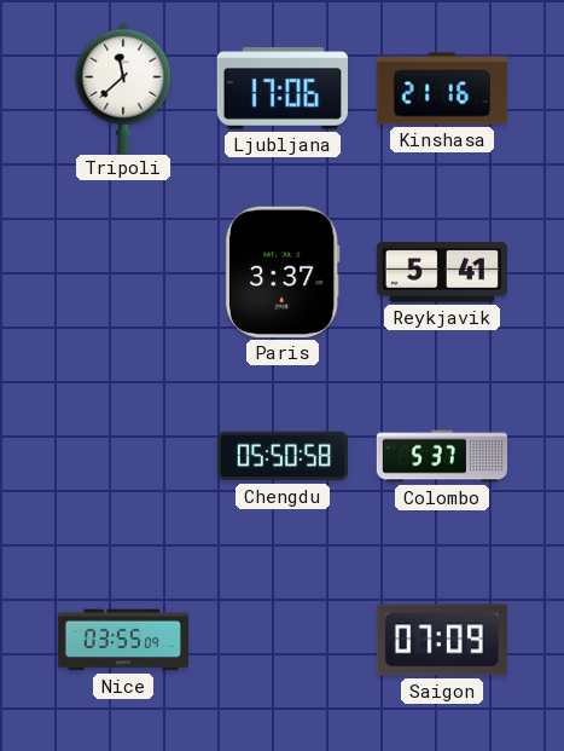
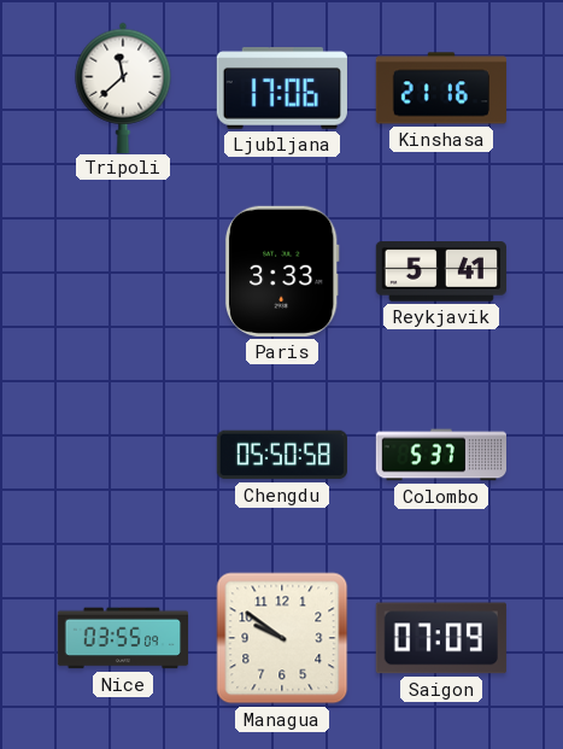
Paris: 3:37 -> 3:33
Managua: none -> 9:51
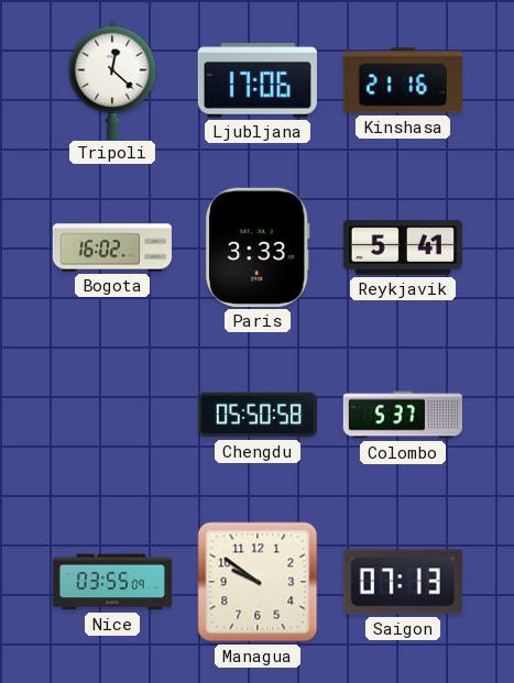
Tripoli: 11:38 -> 12:22
Bogota: none -> 16:02
Saigon: 07:09 -> 07:13
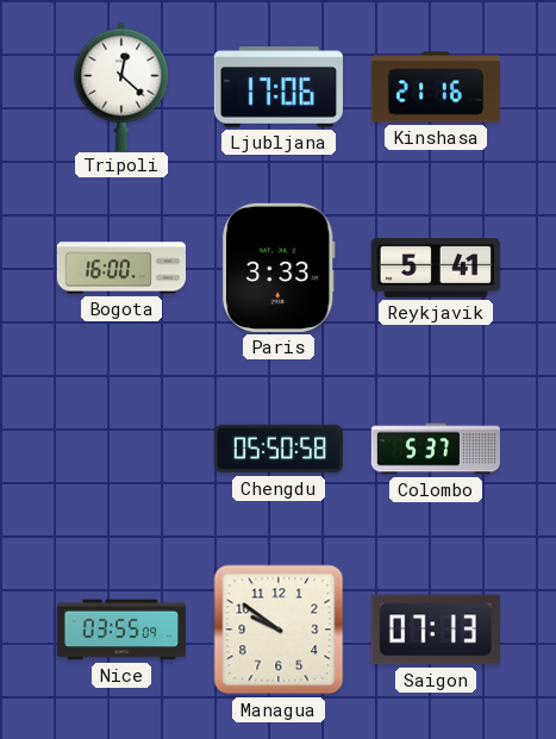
Bogota: 16:02 -> 16:00
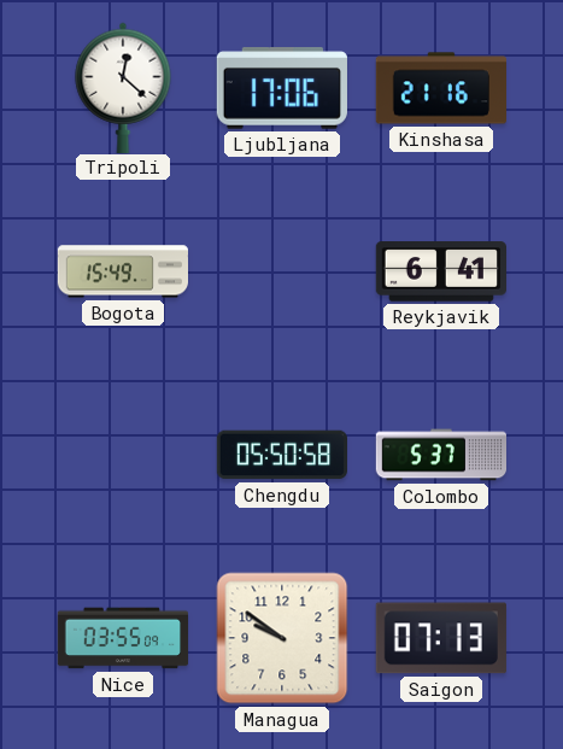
Bogota: 16:00 -> 15:49
Paris: 3:33 -> none
Reykjavik: 5:41 -> 6:41
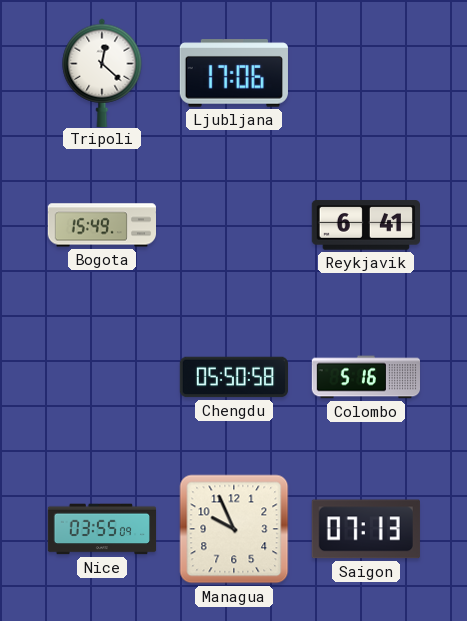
Kinshasa: 21:16 -> none
Colombo: 5:37 -> 5:16
Managua: 9:51 -> 9:56
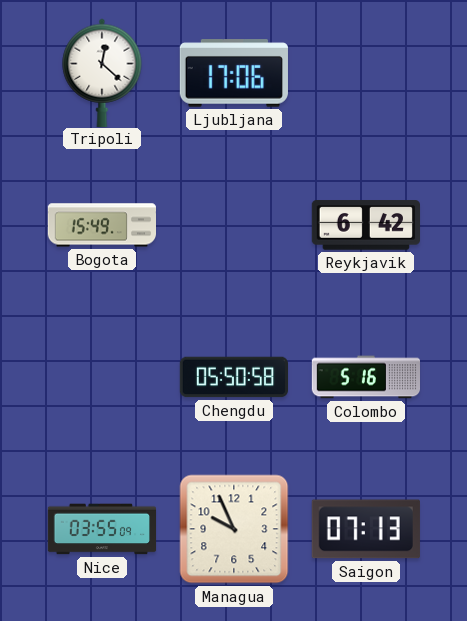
Reykjavik: 6:41 -> 6:42
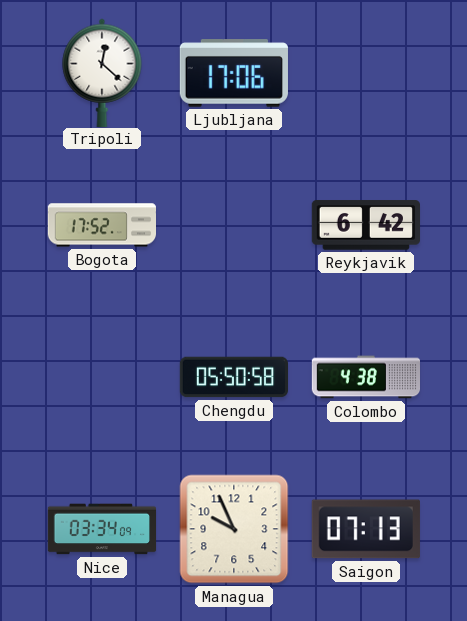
Bogota: 15:49 -> 17:52
Colombo: 5:16 -> 4:38
Nice: 03:55 -> 03:34
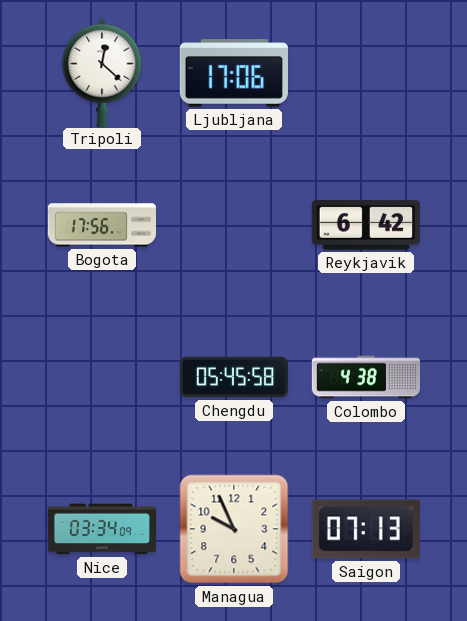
Bogota: 17:52 -> 17:56
Chengdu: 05:50 -> 05:45
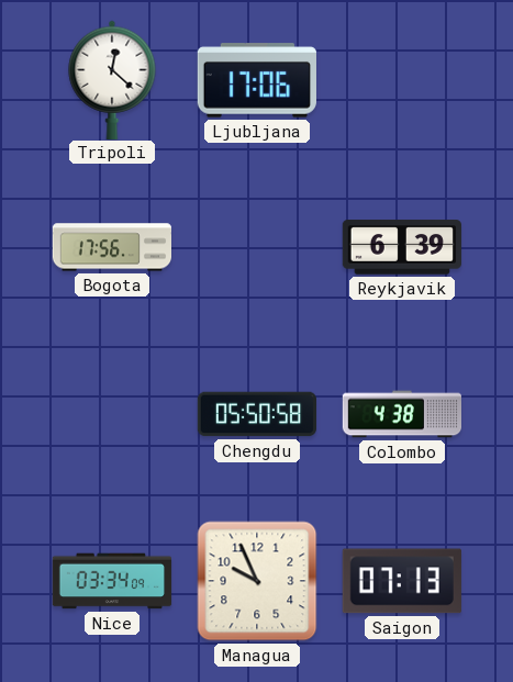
Reykjavik: 6:42 -> 6:39
Chengdu: 05:45 -> 05:50
